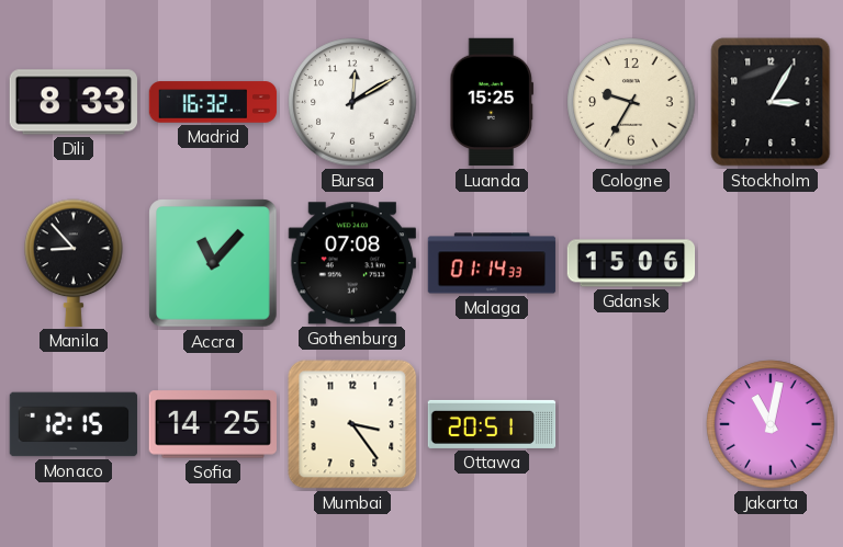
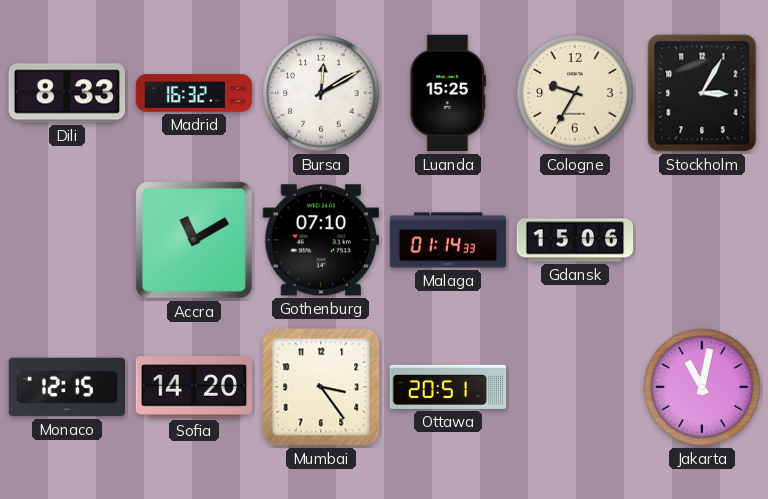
Manila: 8:53 -> none
Accra: 11:07 -> 11:10
Gothenburg: 07:08 -> 07:10
Sofia: 14:25 -> 14:20
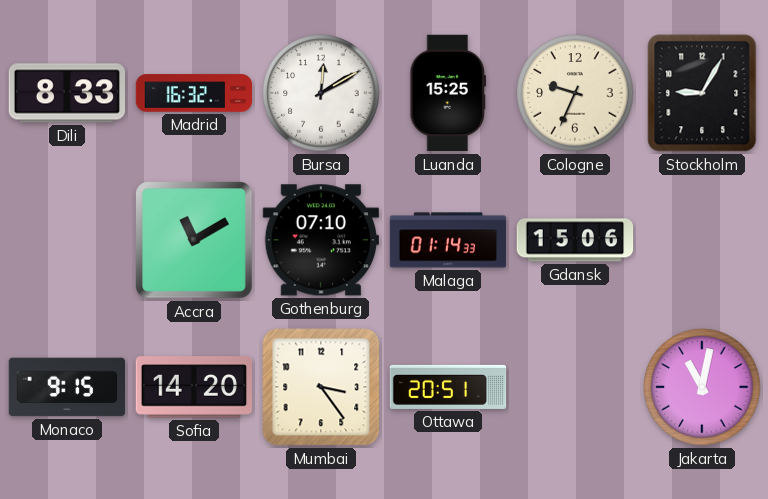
Cologne: 9:35 -> 9:34
Stockholm: 3:05 -> 9:05
Monaco: 12:15 -> 9:15
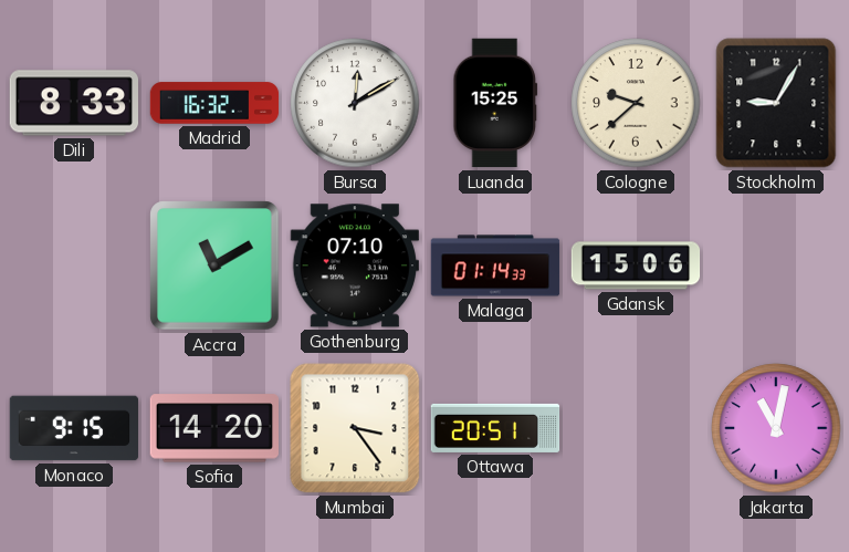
Cologne: 9:34 -> 9:38
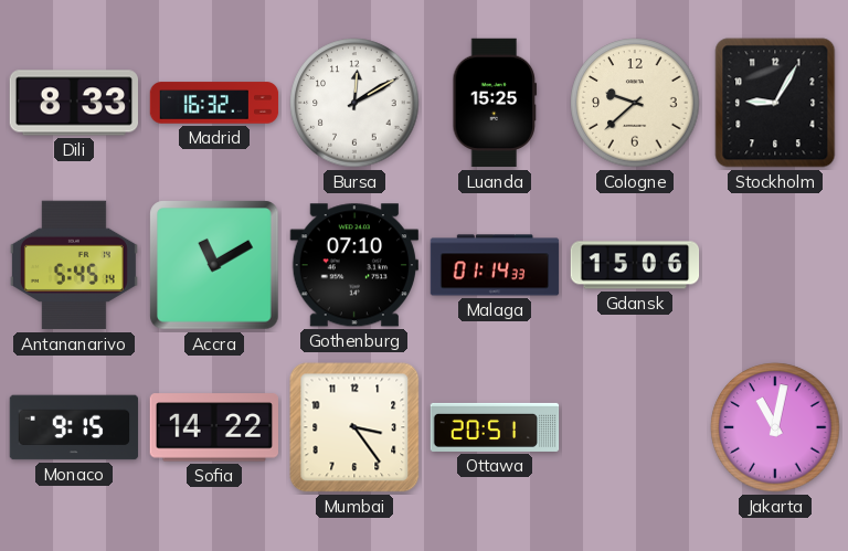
Antananarivo: none -> 5:45
Sofia: 14:20 -> 14:22
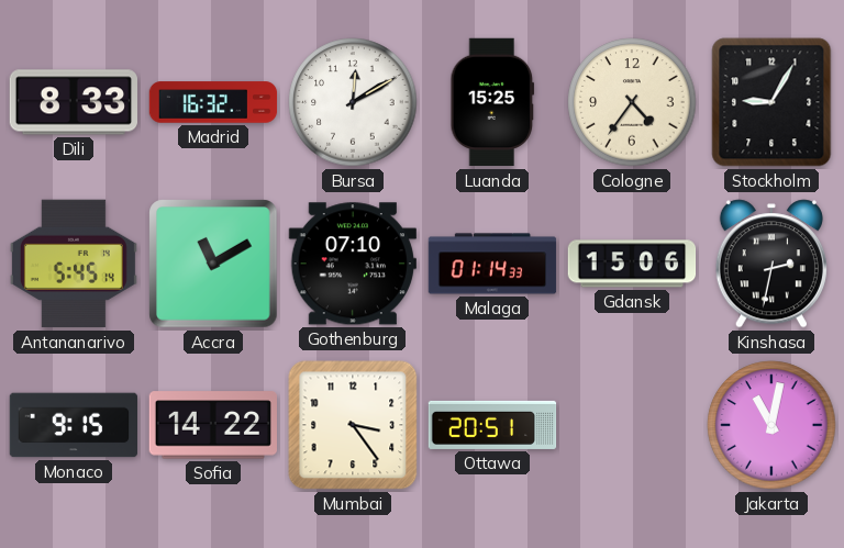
Cologne: 9:38 -> 4:36
Kinshasa: none -> 2:32
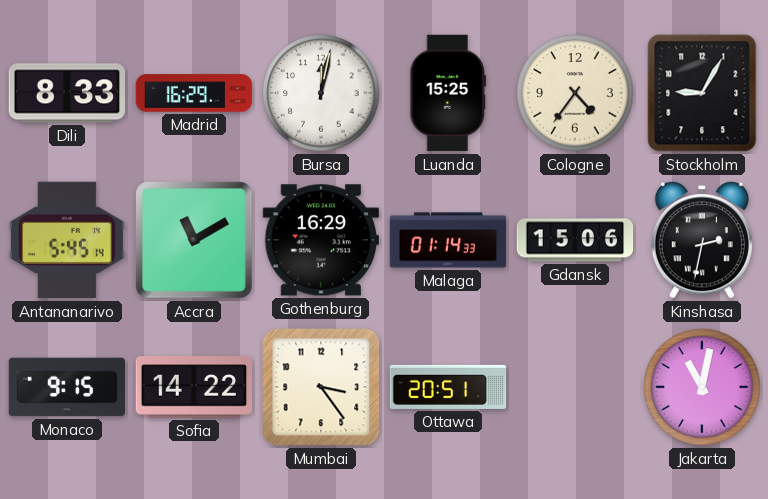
Madrid: 16:32 -> 16:29
Bursa: 12:10 -> 12:02
Gothenburg: 07:10 -> 16:29
